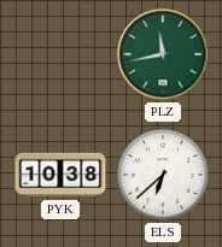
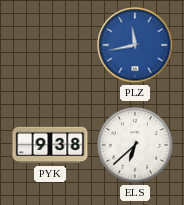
PLZ dial: green -> blue
PYK: 10:38 -> 9:38
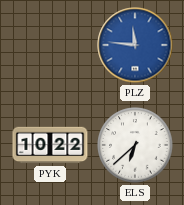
PLZ: 11:43 -> 11:46
PYK: 9:38 -> 10:22
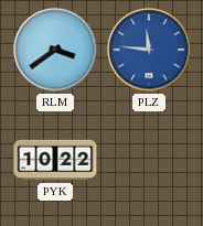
RLM: none -> 3:39
ELS: 6:38 -> none
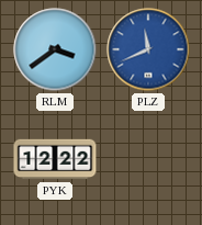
PLZ: 11:46 -> 11:41
PYK: 10:22 -> 12:22
